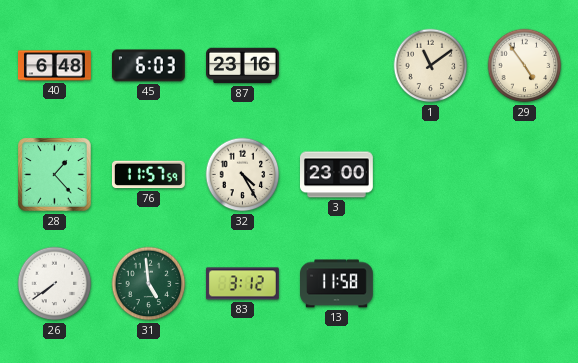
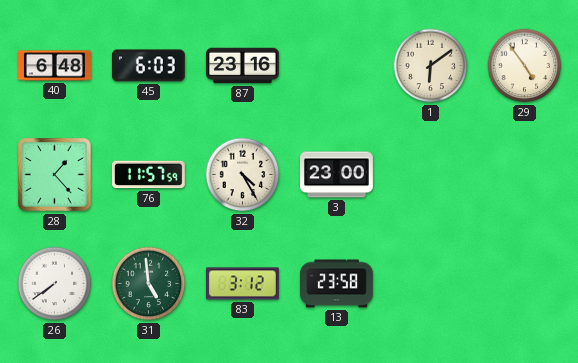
1: 11:09 -> 6:09
13: 11:58 -> 23:58
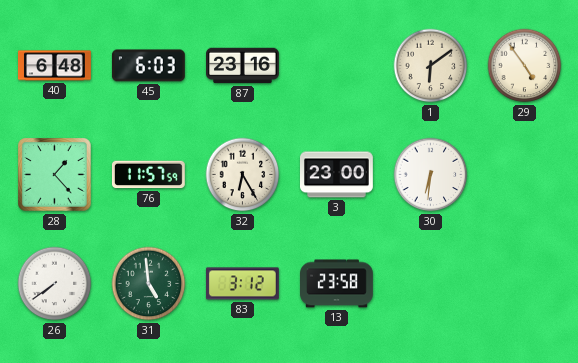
32: 4:25 -> 6:25
30: none -> 6:31
